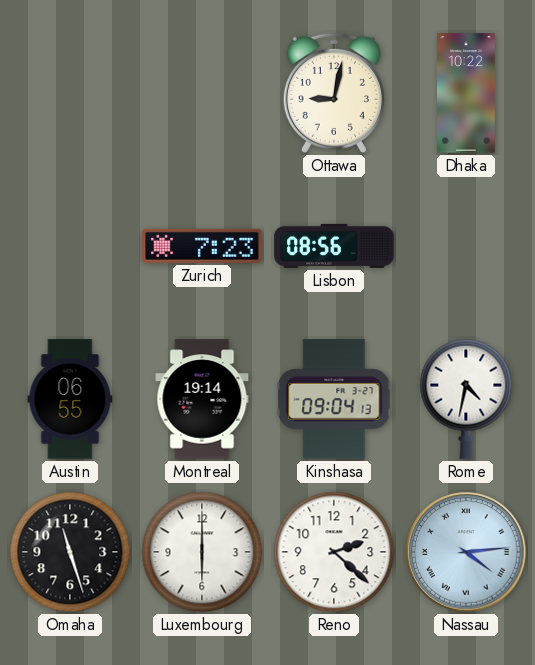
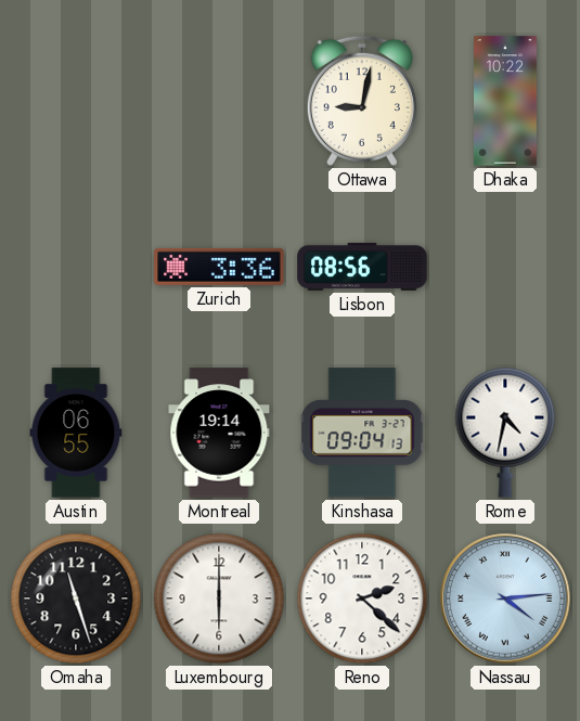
Zurich: 7:23 -> 3:36
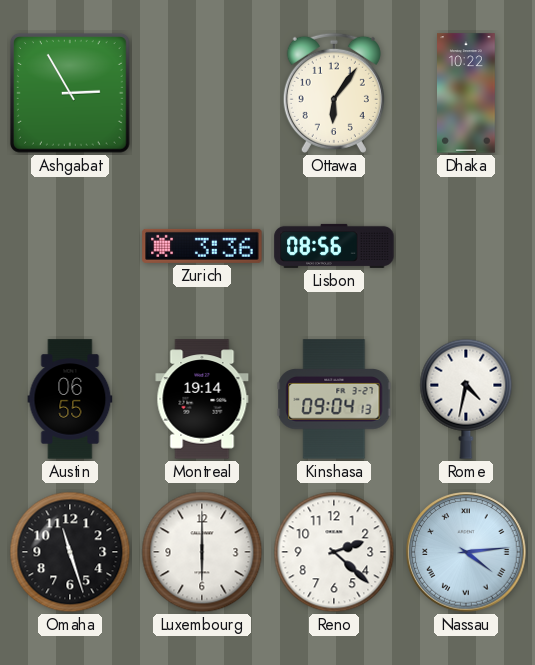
Ashgabat: none -> 2:55
Ottawa: 9:02 -> 6:06
